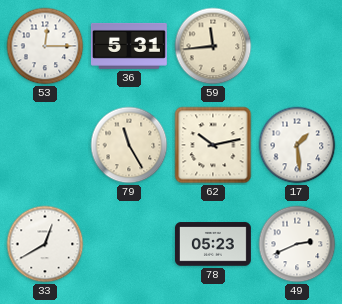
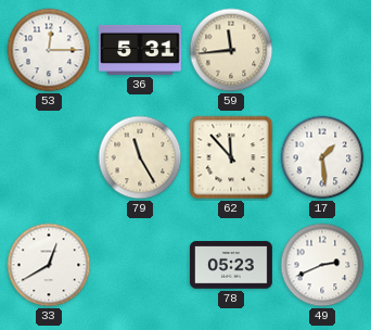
62: 10:13 -> 11:53
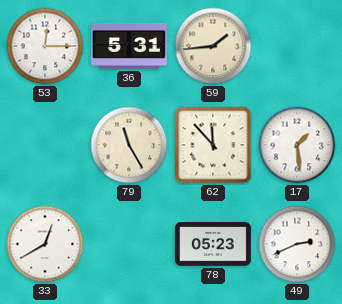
59: 11:44 -> 1:44
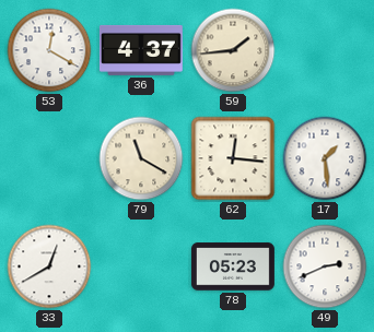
53: 12:15 -> 12:20
36: 5:31 -> 4:37
79: 11:25 -> 11:20
62: 11:53 -> 12:16
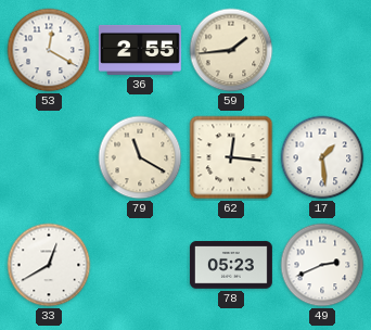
36: 4:37 -> 2:55
